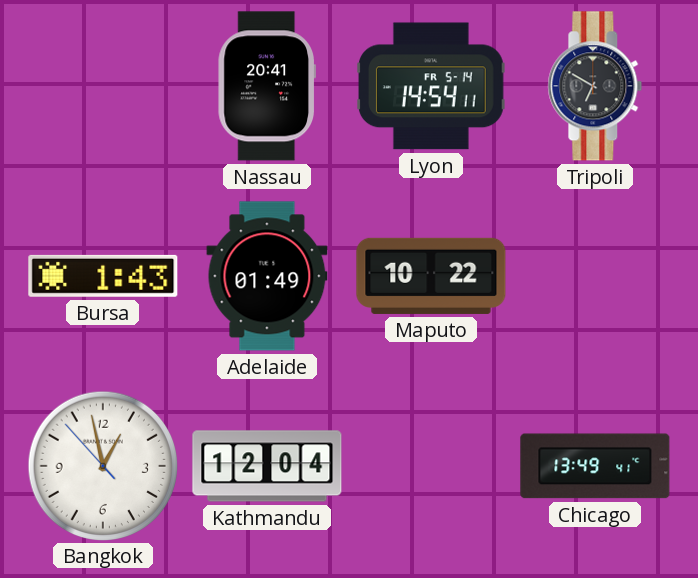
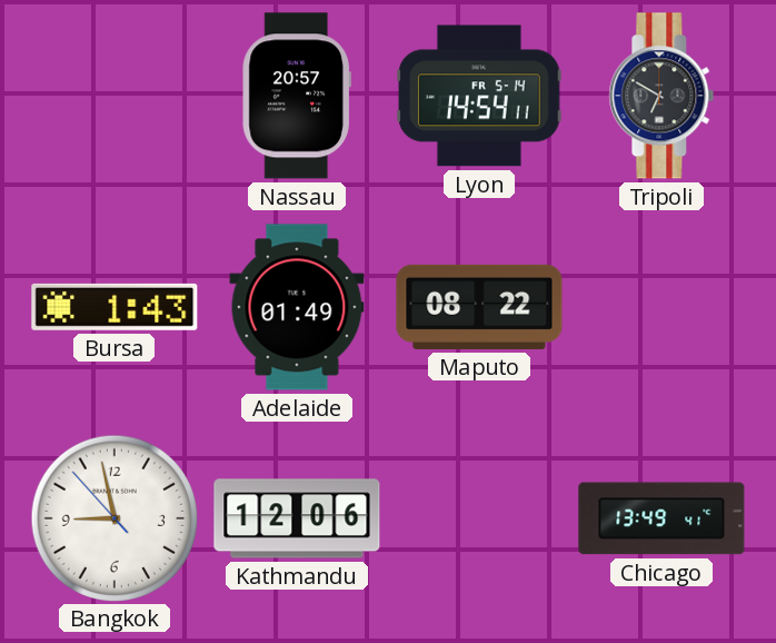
Nassau: 20:41 -> 20:57
Maputo: 10:22 -> 08:22
Bangkok: 12:57 -> 8:57
Kathmandu: 12:04 -> 12:06
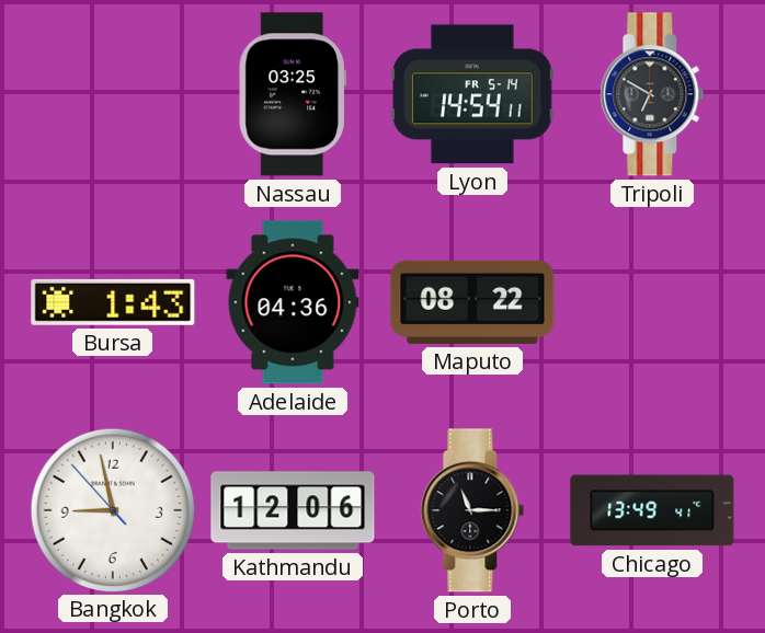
Nassau: 20:57 -> 03:25
Adelaide: 01:49 -> 04:36
Porto: none -> 11:15
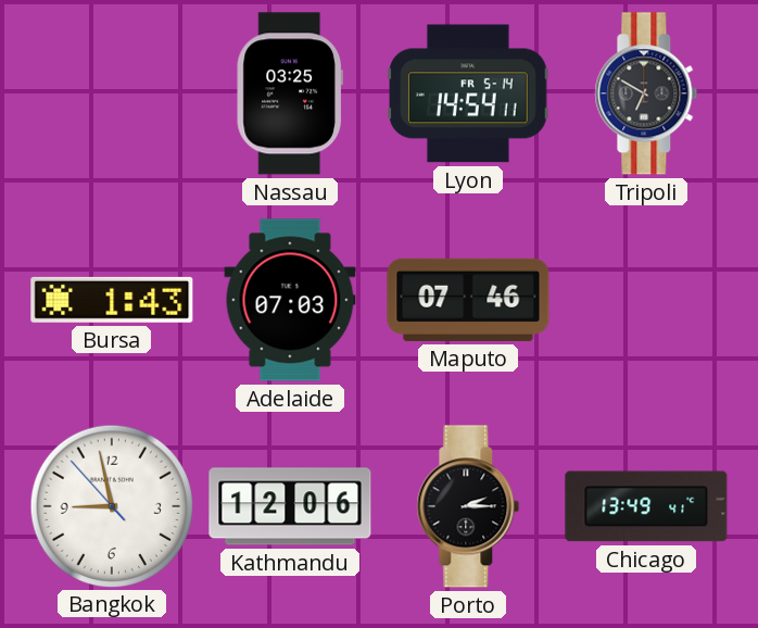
Adelaide: 04:36 -> 07:03
Maputo: 08:22 -> 07:46
Porto: 11:15 -> 2:15
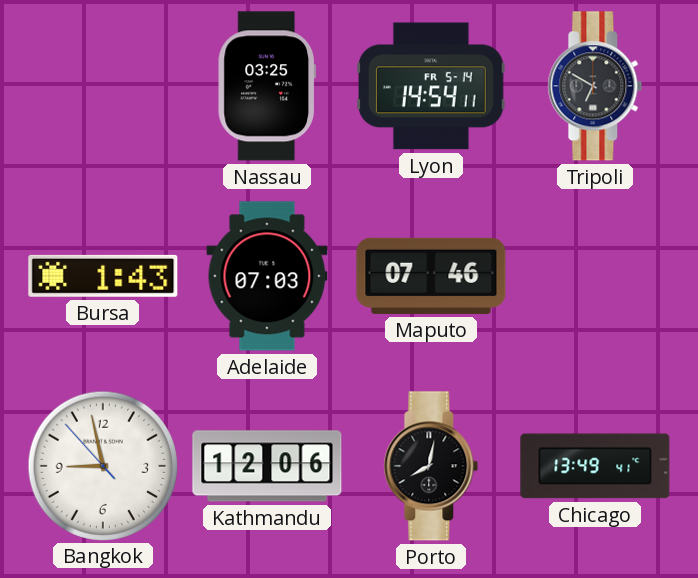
Porto: 2:15 -> 8:02
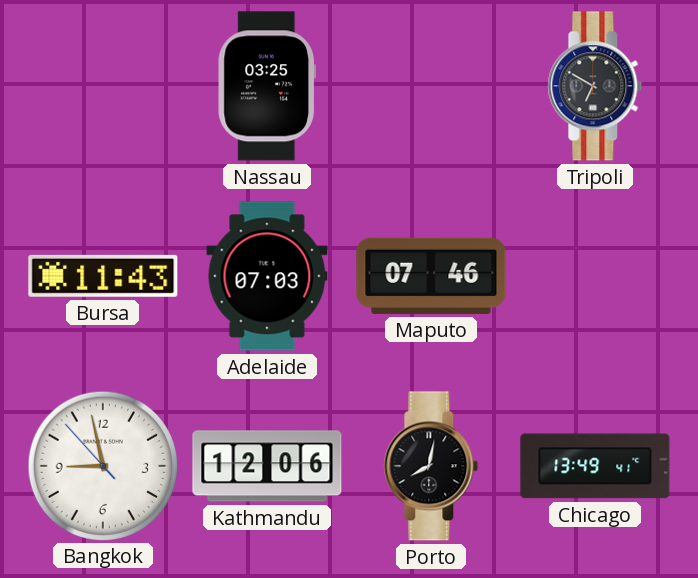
Lyon: 14:54 -> none
Bursa: 1:43 -> 11:43
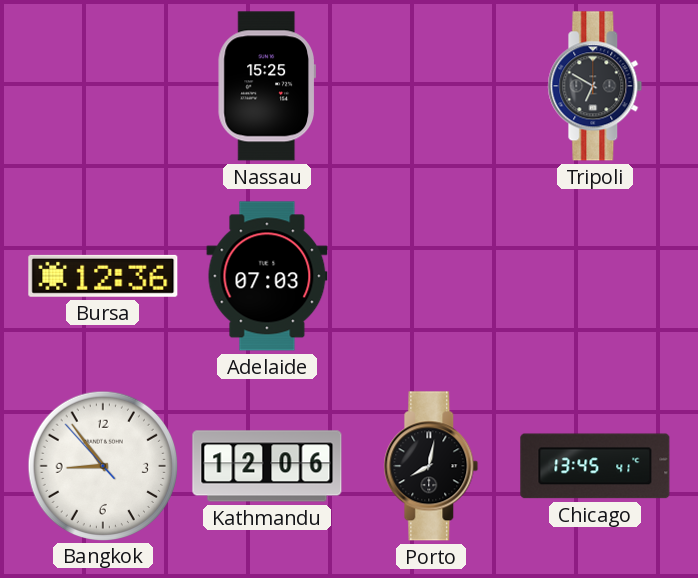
Nassau: 03:25 -> 15:25
Bursa: 11:43 -> 12:36
Maputo: 07:46 -> none
Bangkok: 8:57 -> 8:53
Chicago: 13:49 -> 13:45
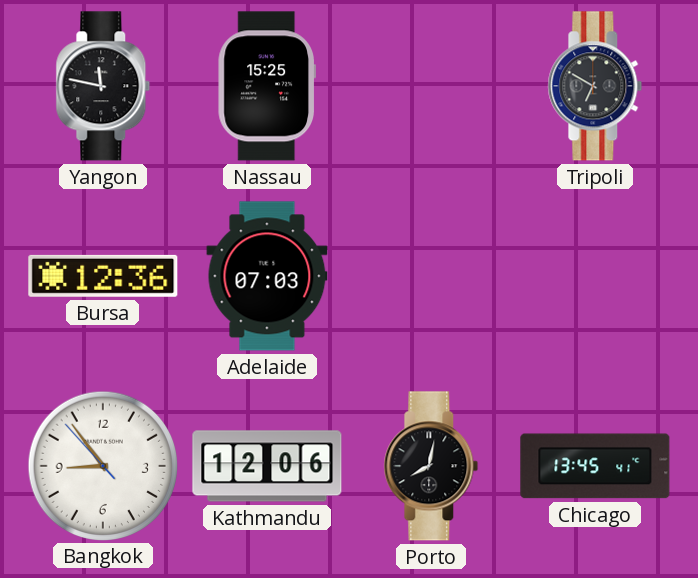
Yangon: none -> 11:47
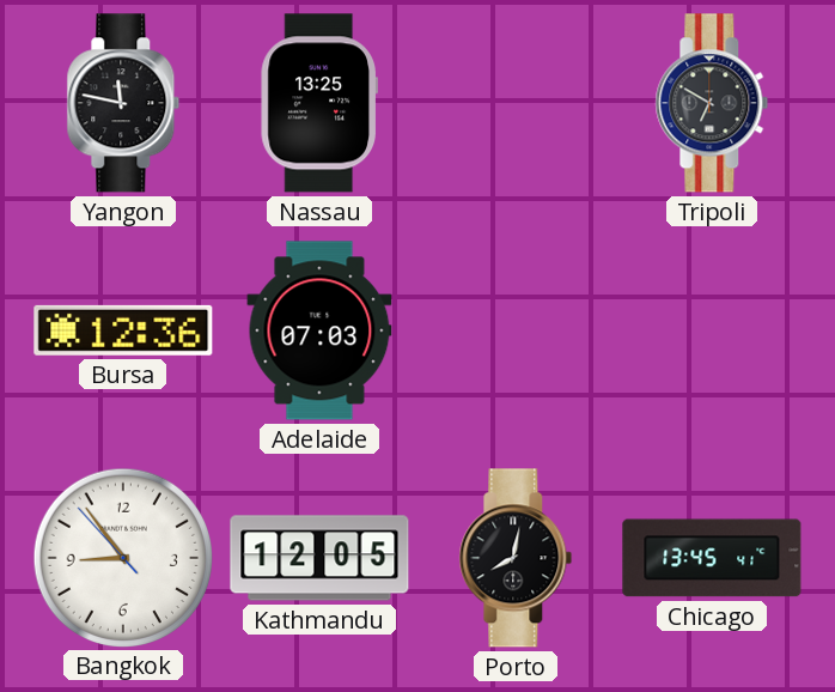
Nassau: 15:25 -> 13:25
Kathmandu: 12:06 -> 12:05
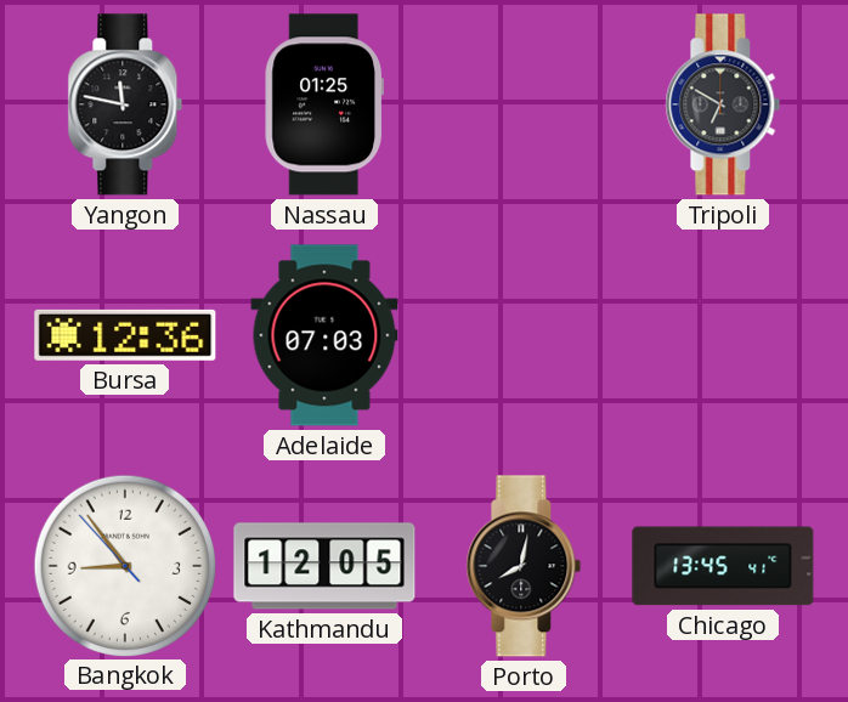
Nassau: 13:25 -> 01:25
